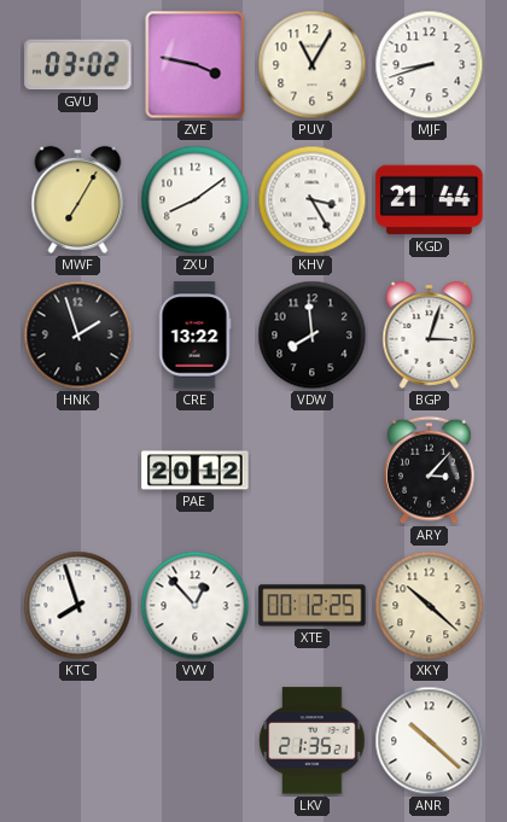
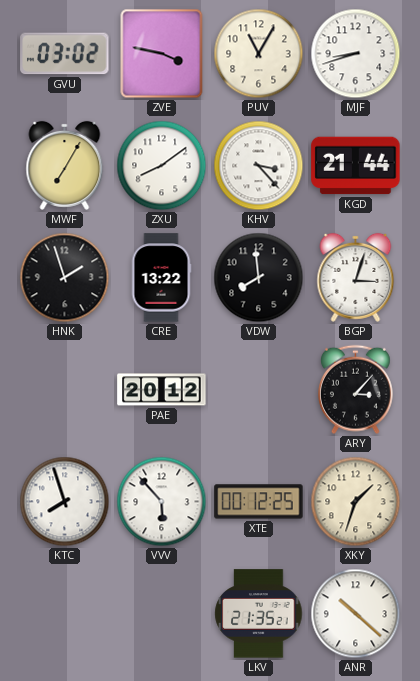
KHV: 3:25 -> 3:23
VVV: 12:53 -> 5:53
XKY: 10:22 -> 1:33
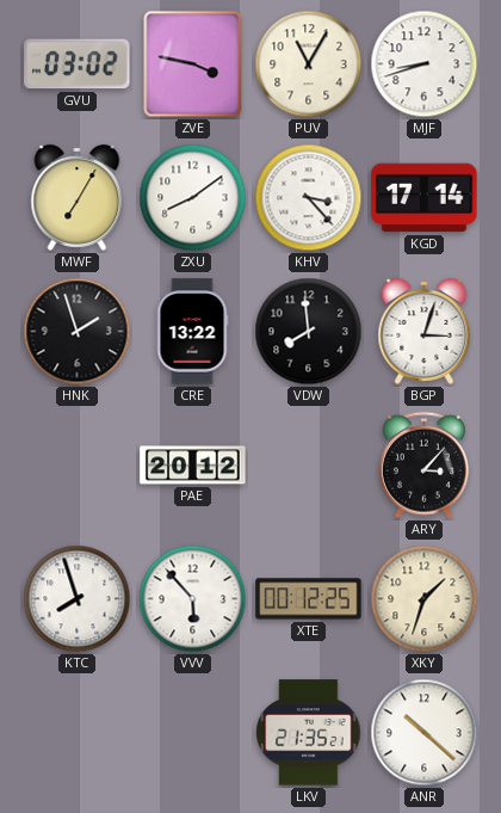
KGD: 21:44 -> 17:14
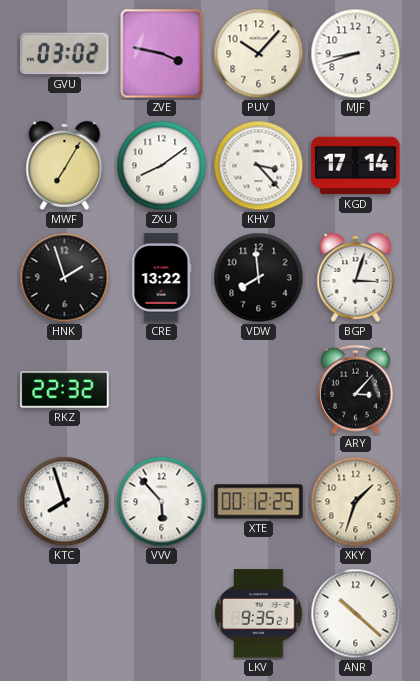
PUV: 11:05 -> 10:07
RKZ: none -> 22:32
PAE: 20:12 -> none
LKV: 21:35 -> 9:35
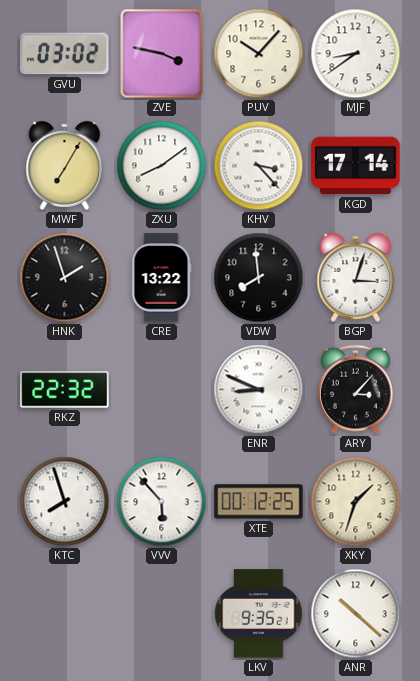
MJF: 8:42 -> 8:39
ENR: none -> 8:49
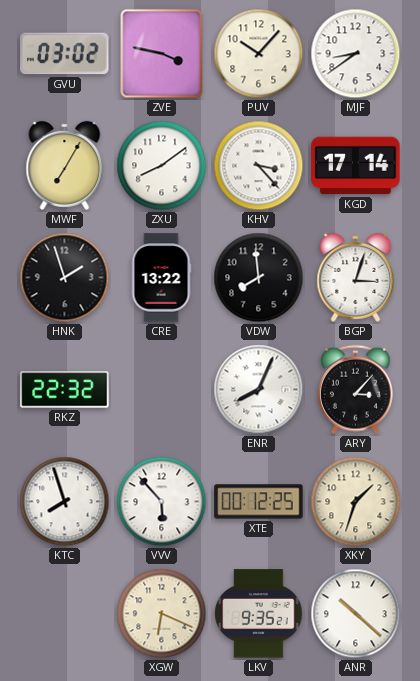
ENR: 8:49 -> 8:04
XGW: none -> 6:19
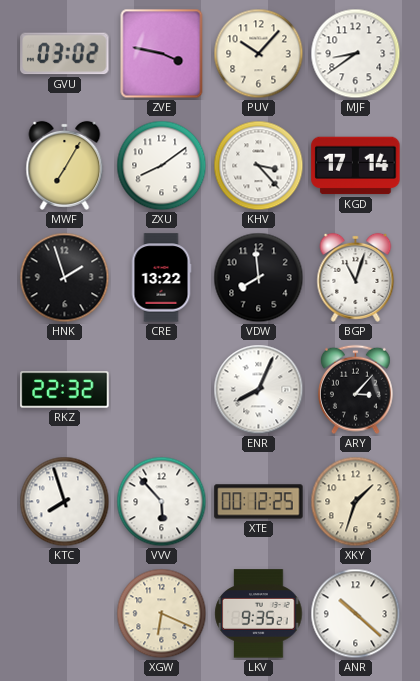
BGP: 3:03 -> 11:03
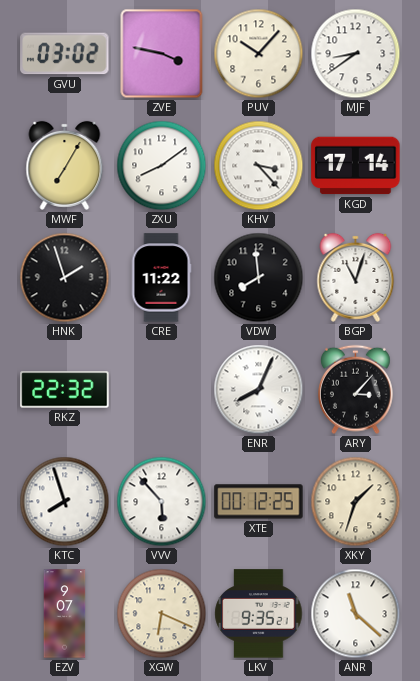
CRE: 13:22 -> 11:22
EZV: none -> 9:07
ANR: 10:22 -> 11:22
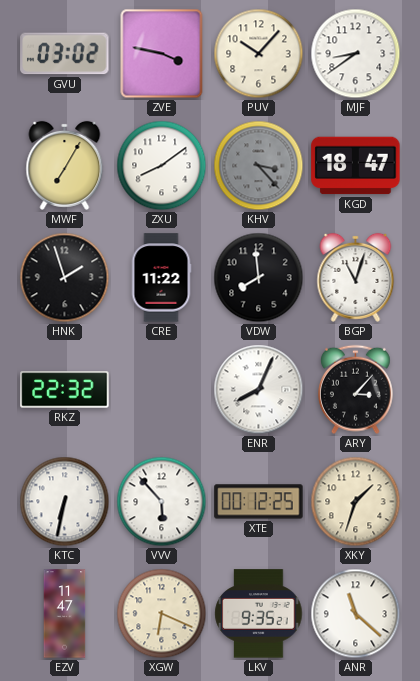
KHV dial: white -> grey
KGD: 17:14 -> 18:47
KTC: 7:57 -> 6:32
EZV: 9:07 -> 11:47
